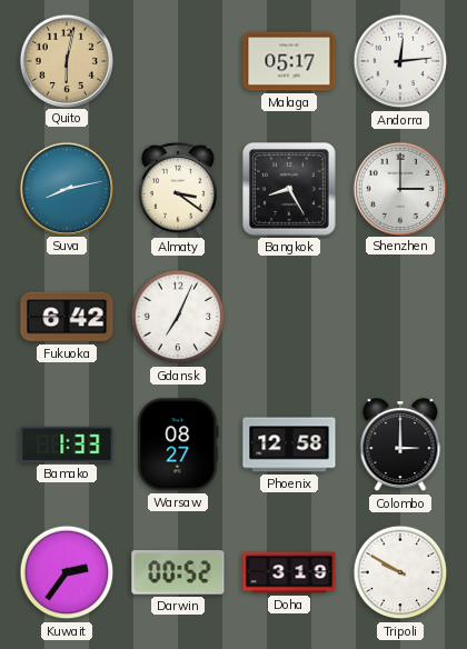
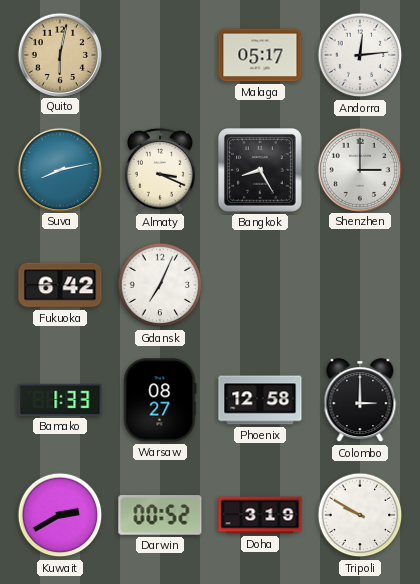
Almaty: 3:21 -> 3:19
Kuwait: 2:36 -> 2:40
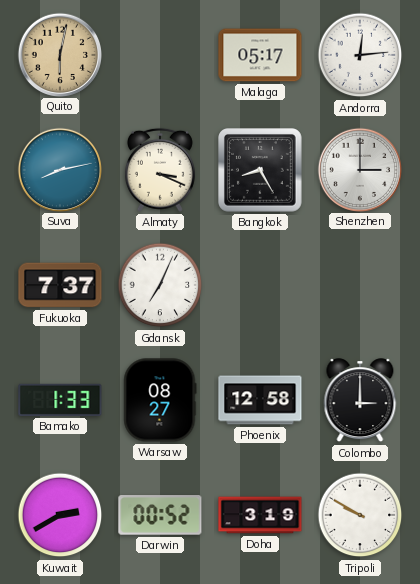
Fukuoka: 6:42 -> 7:37
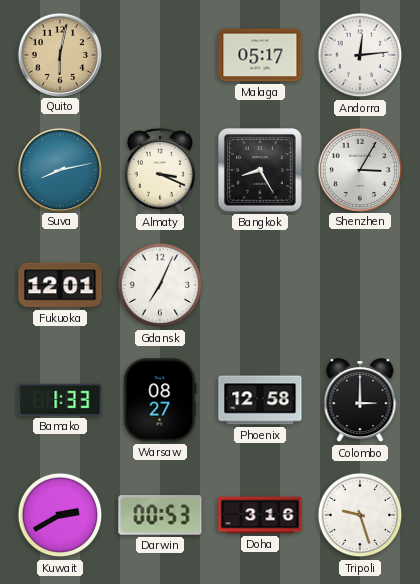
Shenzhen: 3:00 -> 3:05
Fukuoka: 7:37 -> 12:01
Darwin: 00:52 -> 00:53
Doha: 3:19 -> 3:16
Tripoli: 9:50 -> 9:27
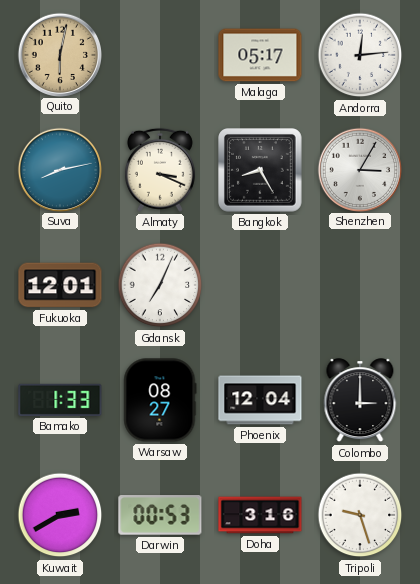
Phoenix: 12:58 -> 12:04
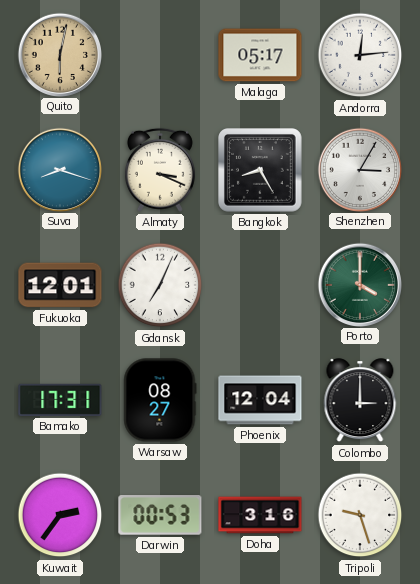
Suva: 8:13 -> 8:18
Porto: none -> 4:00
Bamako: 1:33 -> 17:31
Kuwait: 2:40 -> 2:36
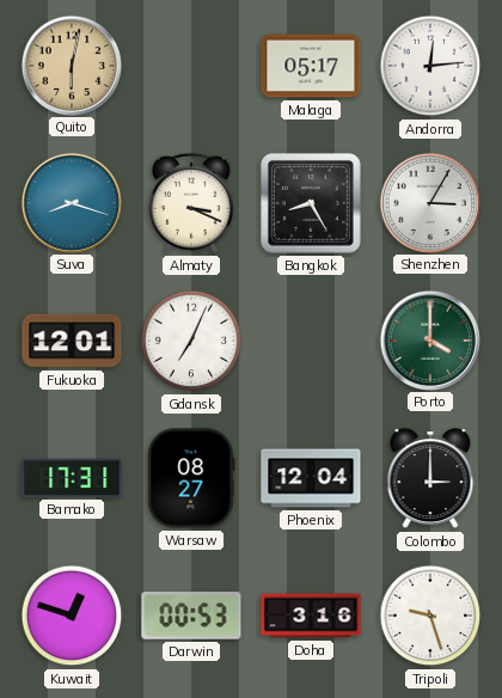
Kuwait: 2:36 -> 12:48
